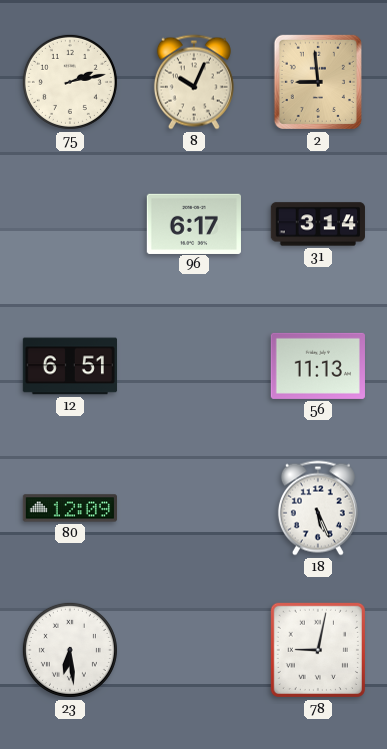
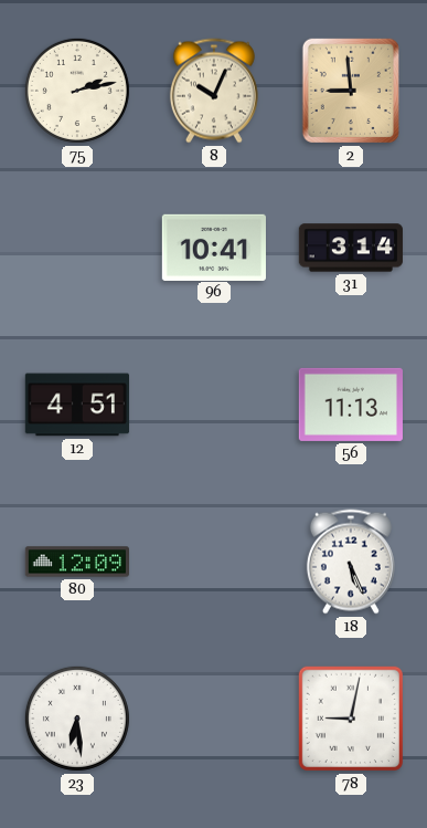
96: 6:17 -> 10:41
12: 6:51 -> 4:51
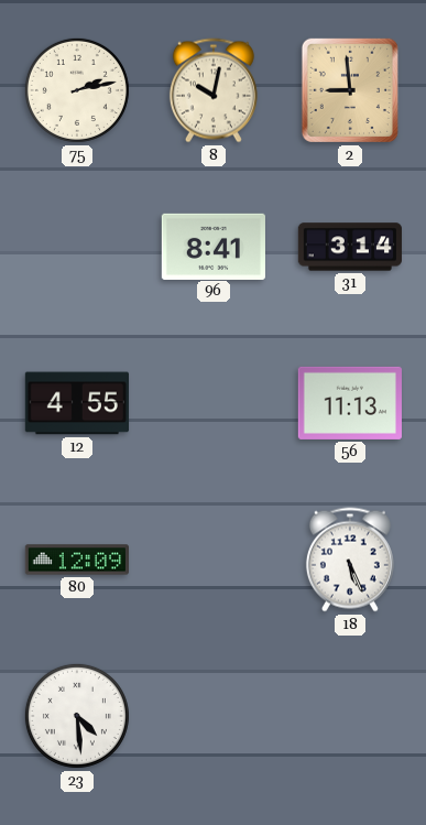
8: 10:04 -> 10:02
96: 10:41 -> 8:41
12: 4:51 -> 4:55
23: 6:29 -> 4:29
78: 9:02 -> none
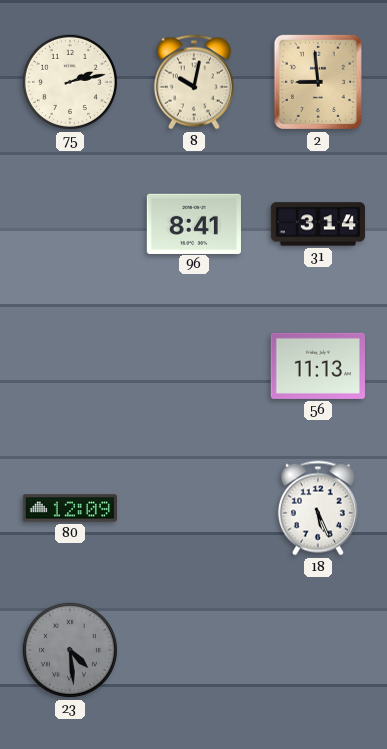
12: 4:55 -> none
23 dial: white -> grey
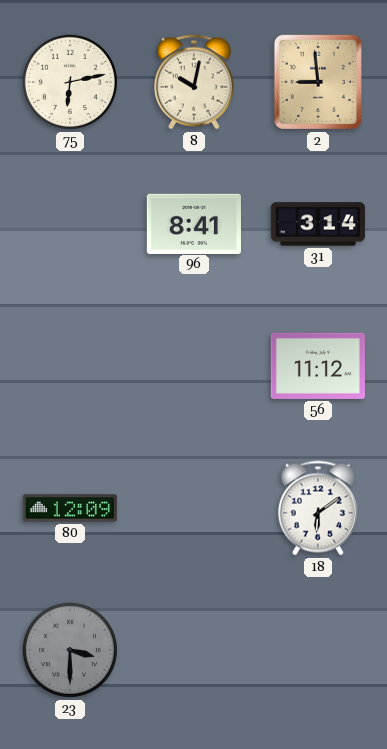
75: 2:13 -> 6:13
56: 11:13 -> 11:12
18: 5:26 -> 6:09
23: 4:29 -> 3:30
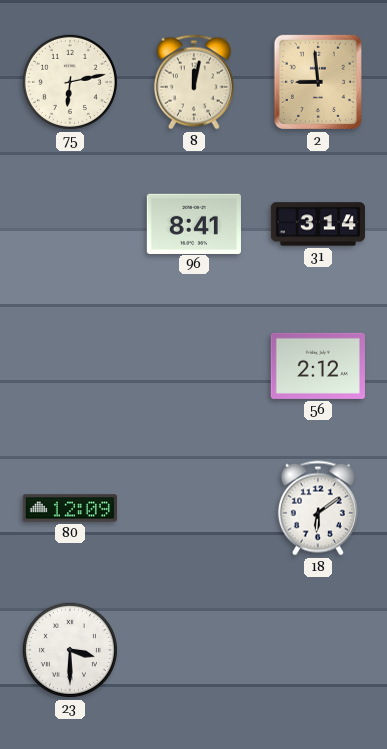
8: 10:02 -> 12:02
56: 11:12 -> 2:12
23 dial: grey -> white
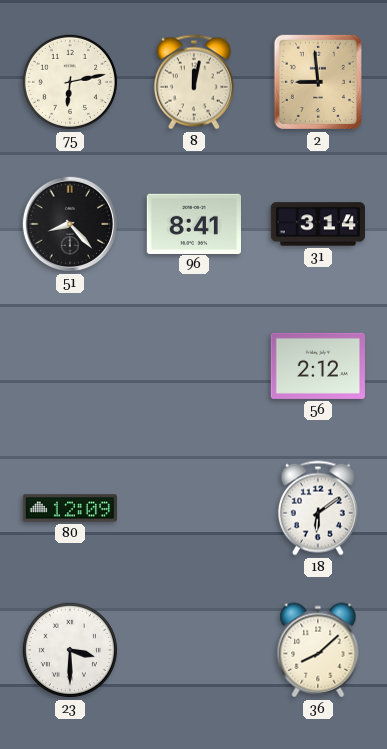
51: none -> 8:23
36: none -> 8:08
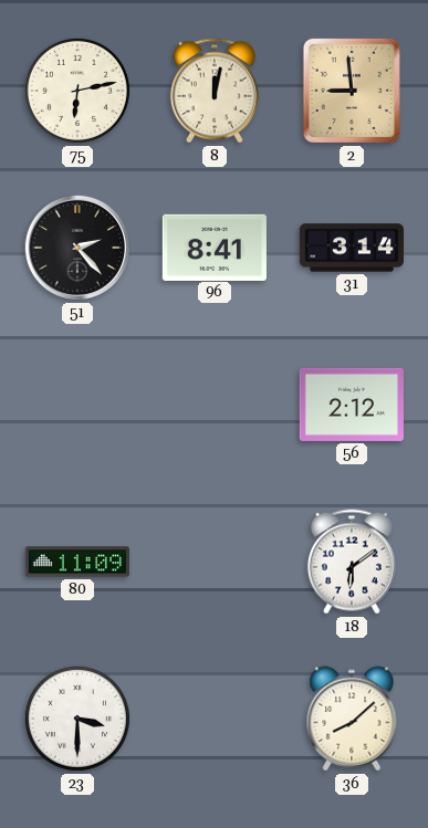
51: 8:23 -> 2:23
80: 12:09 -> 11:09
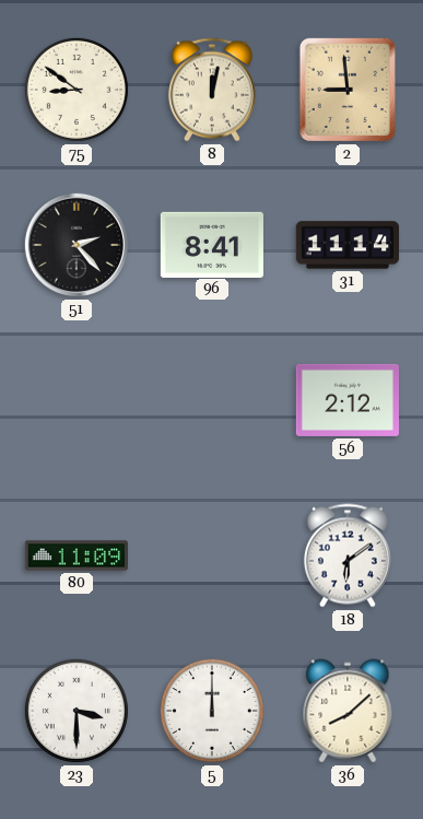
75: 6:13 -> 8:51
31: 3:14 -> 11:14
5: none -> 12:00
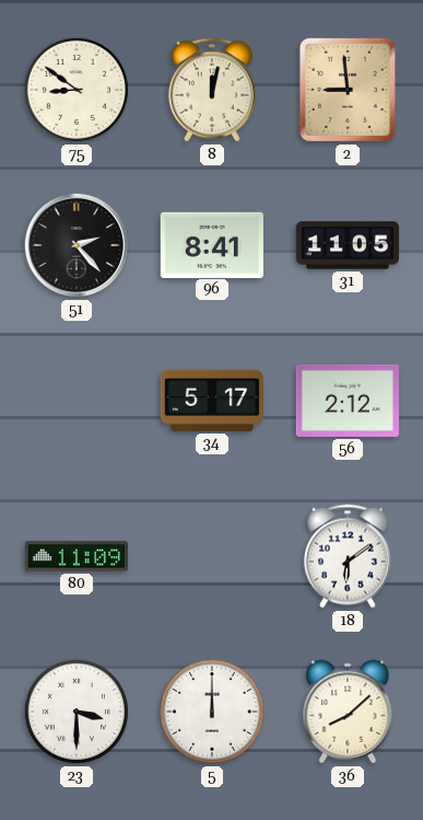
31: 11:14 -> 11:05
34: none -> 5:17
